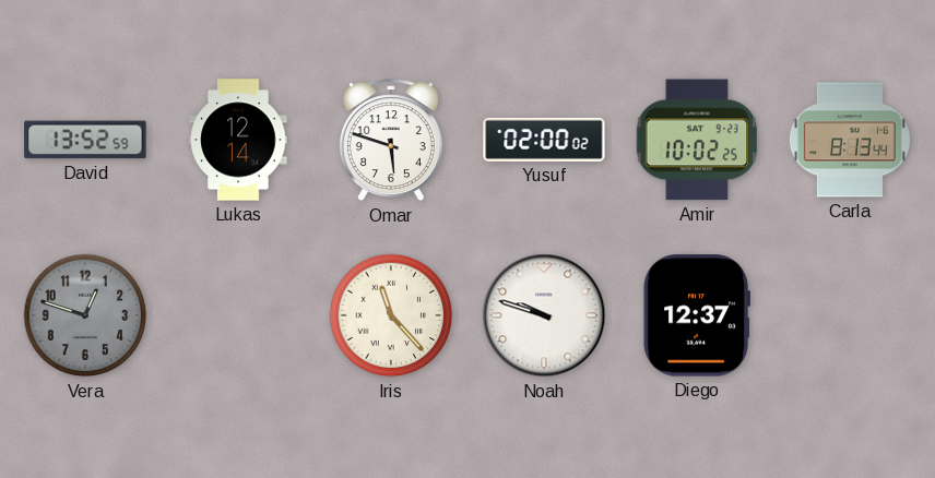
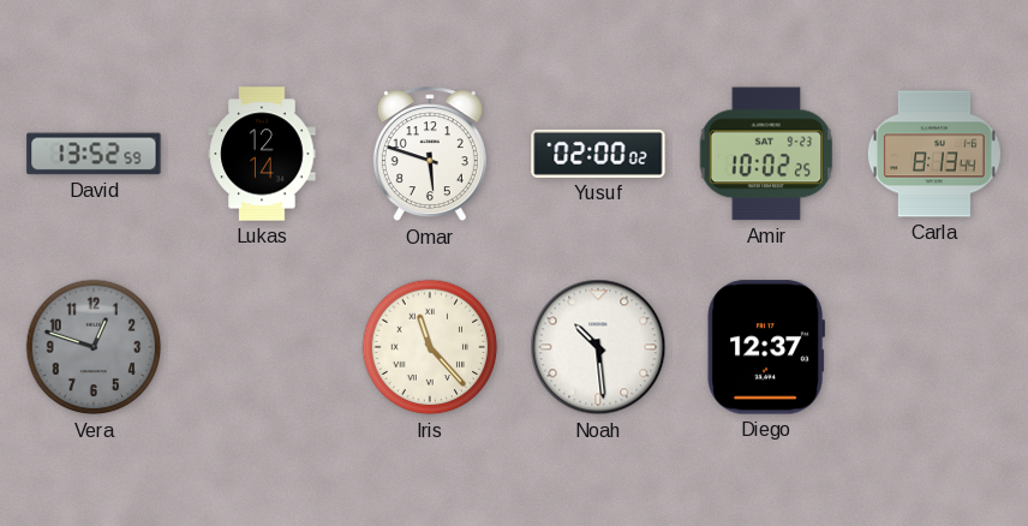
Noah: 9:48 -> 10:29
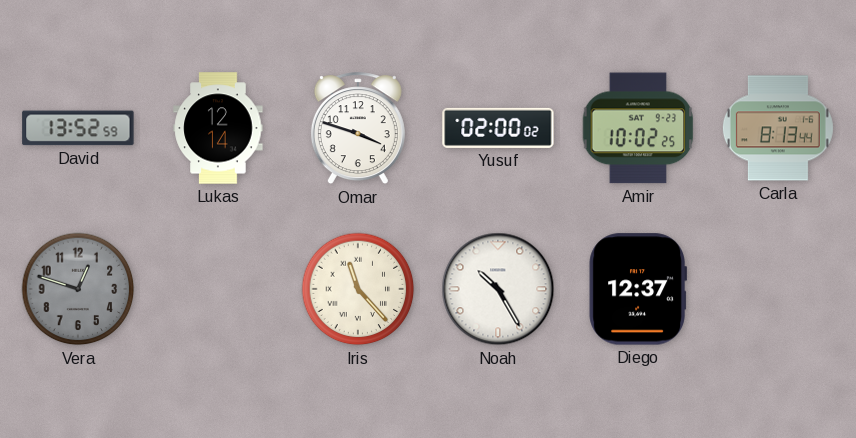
Omar: 5:48 -> 3:48
Noah: 10:29 -> 10:25
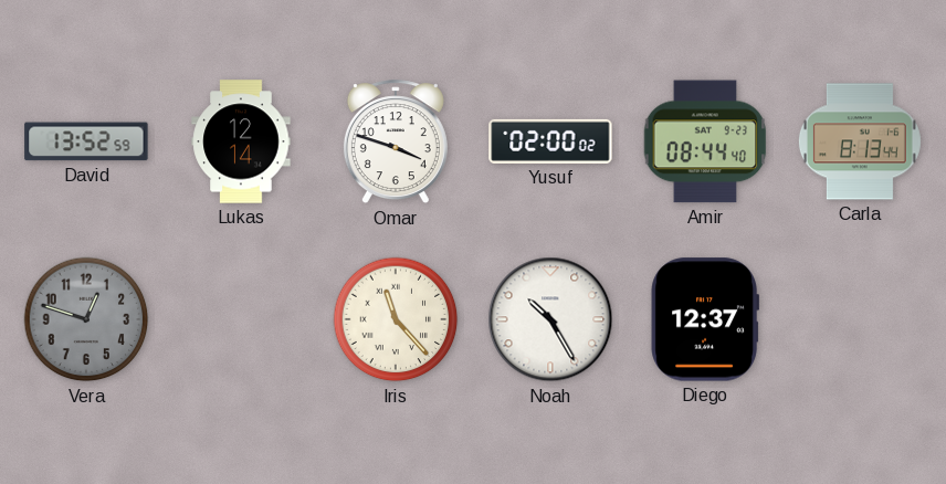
Amir: 10:02 -> 08:44
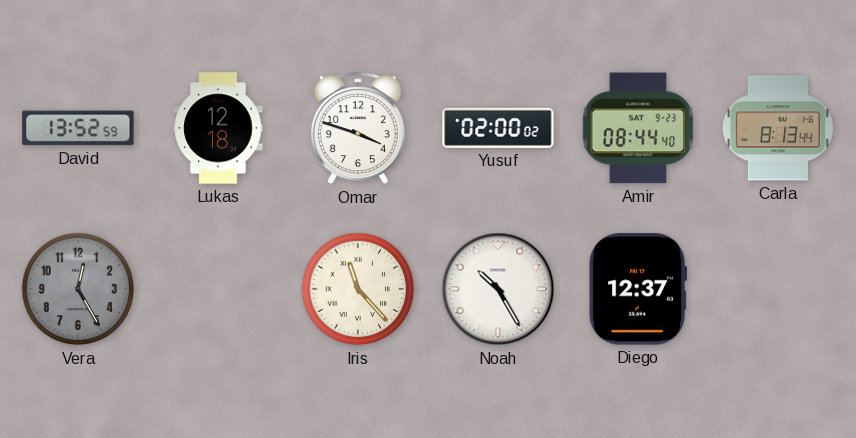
Lukas: 12:14 -> 12:18
Vera: 12:48 -> 12:25
